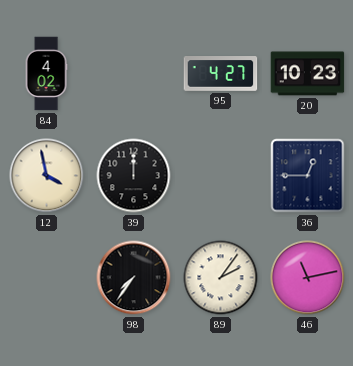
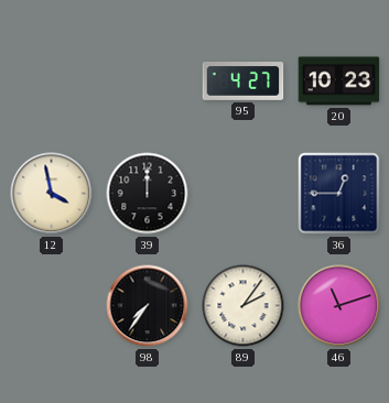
84: 4:02 -> none
46: 11:13 -> 11:12
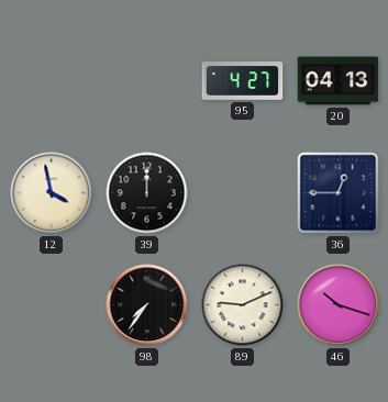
20: 10:23 -> 04:13
89: 2:06 -> 9:11
46: 11:12 -> 10:18
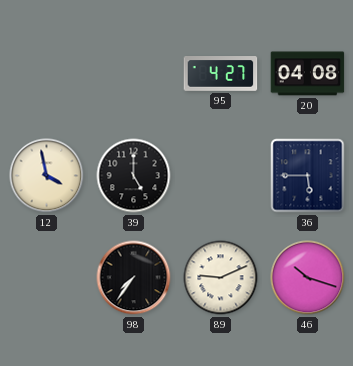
20: 04:13 -> 04:08
39: 12:00 -> 5:00
36: 12:45 -> 5:45
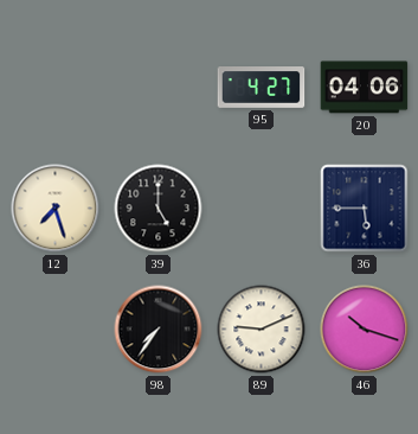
20: 04:08 -> 04:06
12: 3:58 -> 7:27
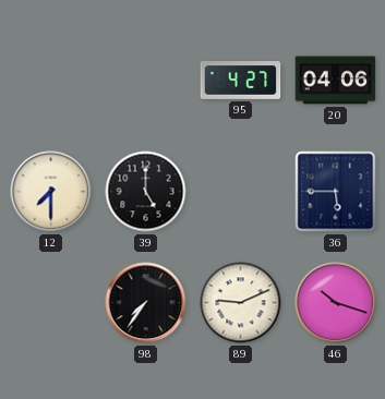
12: 7:27 -> 7:30
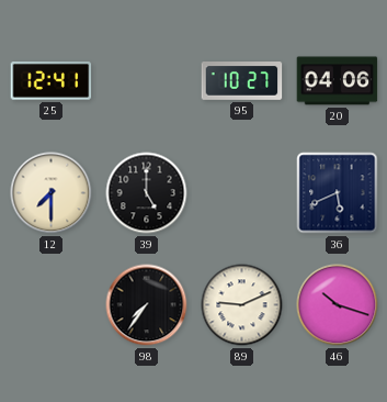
25: none -> 12:41
95: 4:27 -> 10:27
36: 5:45 -> 5:41
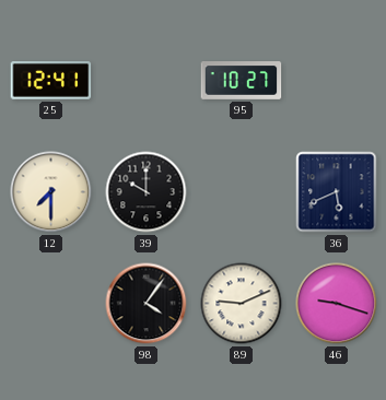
20: 04:06 -> none
39: 5:00 -> 10:00
98: 7:36 -> 4:06
46: 10:18 -> 9:18
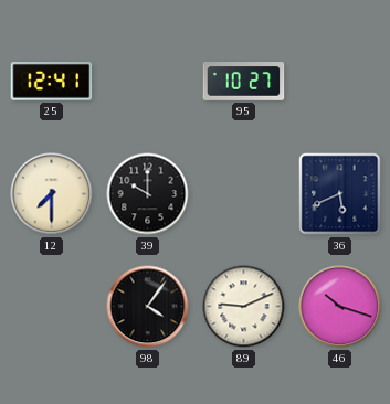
46: 9:18 -> 10:18
